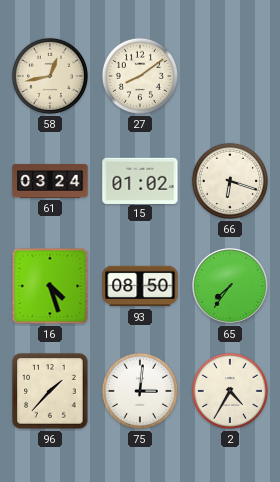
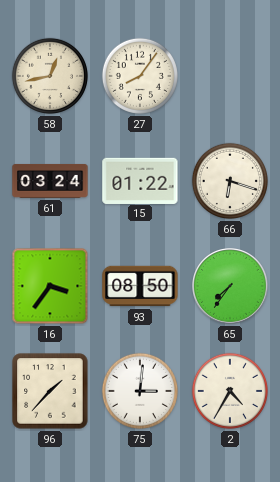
27: 8:09 -> 8:06
15: 01:02 -> 01:22
16: 4:27 -> 3:36
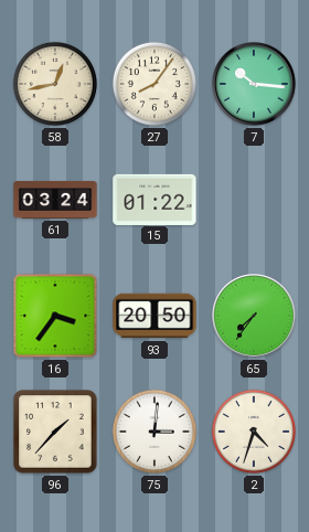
7: none -> 10:16
66: 6:18 -> none
93: 08:50 -> 20:50
2: 4:35 -> 4:33
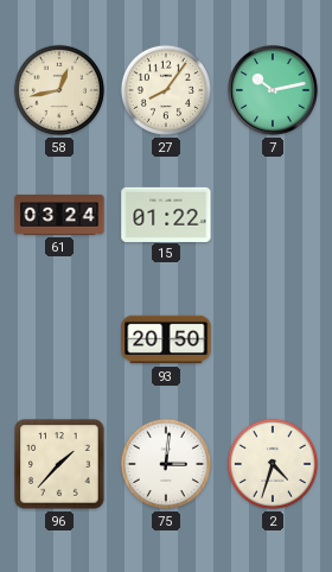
7: 10:16 -> 10:13
16: 3:36 -> none
65: 7:36 -> none
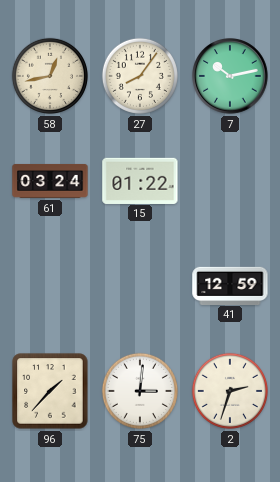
93: 20:50 -> none
41: none -> 12:59
2: 4:33 -> 2:33
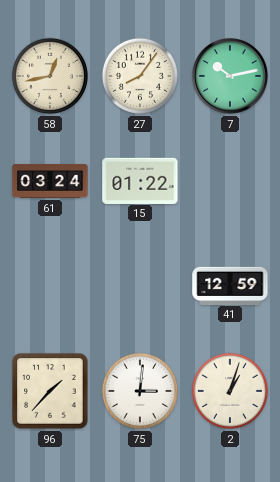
2: 2:33 -> 1:03
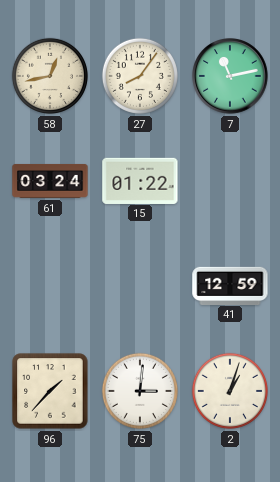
7: 10:13 -> 11:13
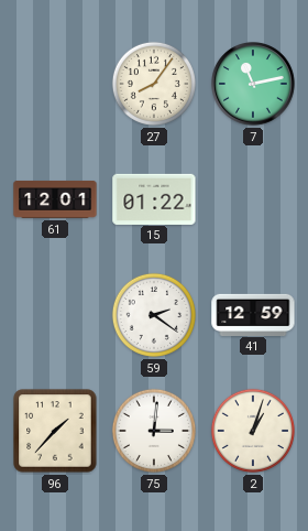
58: 12:43 -> none
61: 03:24 -> 12:01
59: none -> 2:21
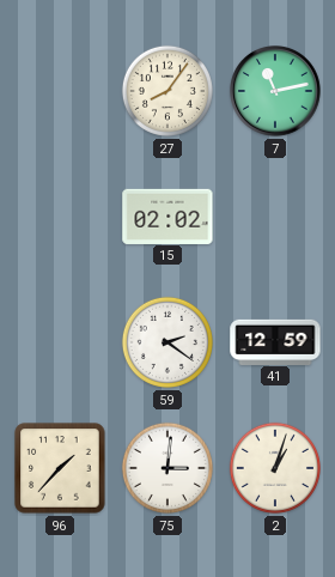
61: 12:01 -> none
15: 01:22 -> 02:02
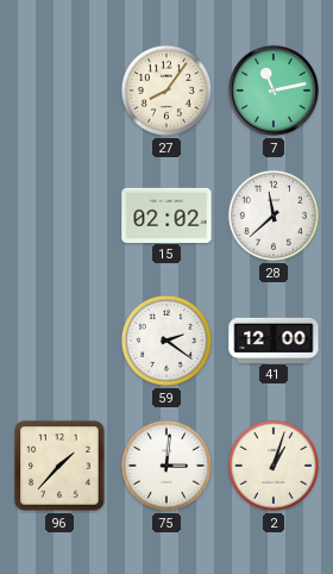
28: none -> 11:38
41: 12:59 -> 12:00
